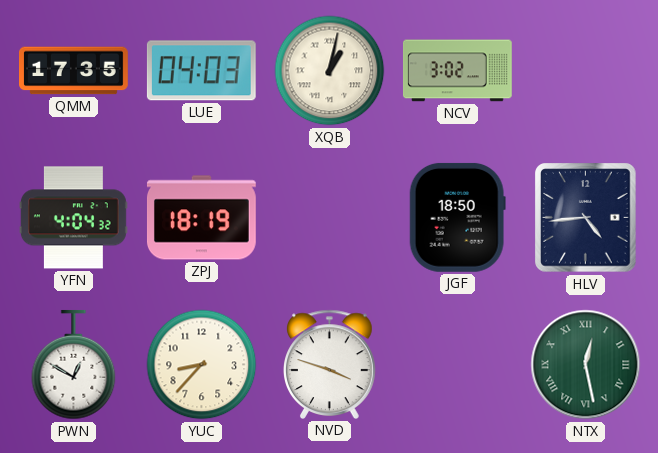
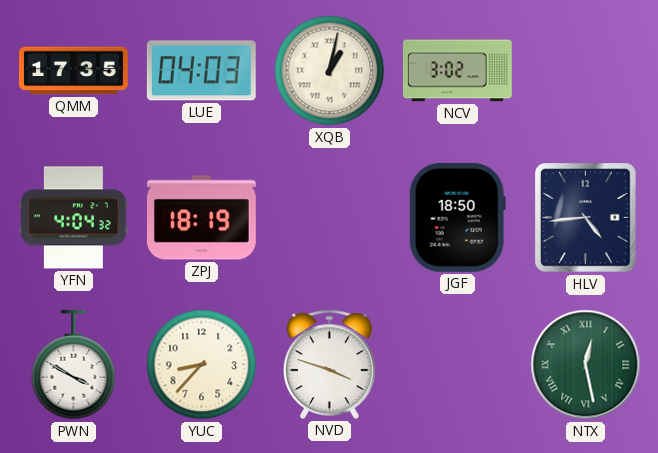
PWN: 12:50 -> 3:50
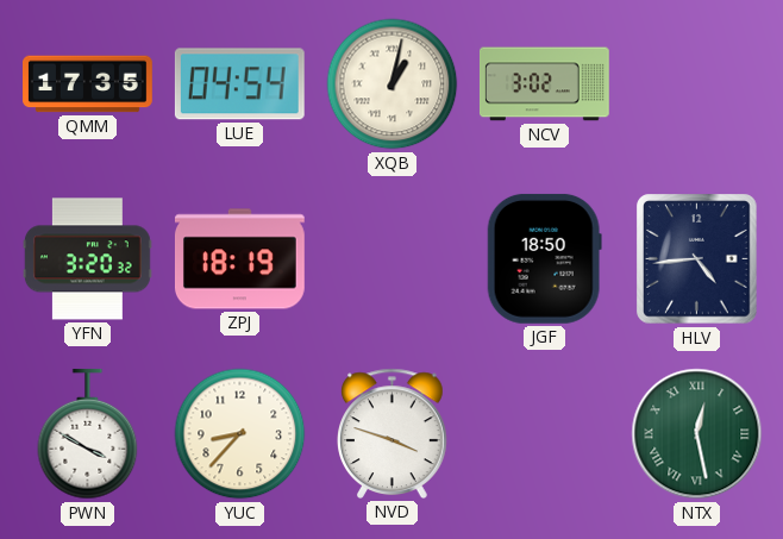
LUE: 04:03 -> 04:54
YFN: 4:04 -> 3:20
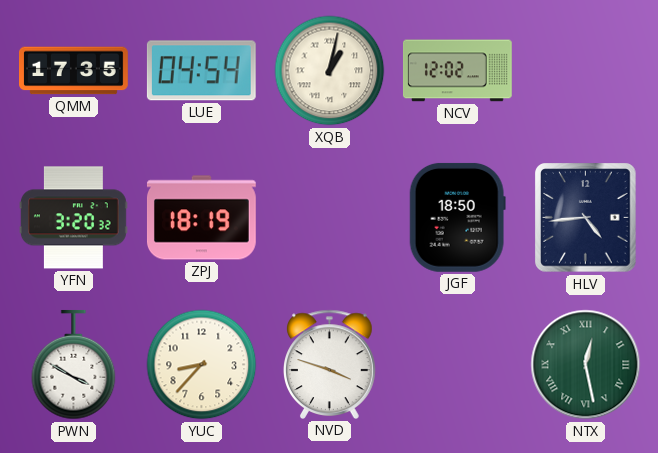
NCV: 3:02 -> 12:02
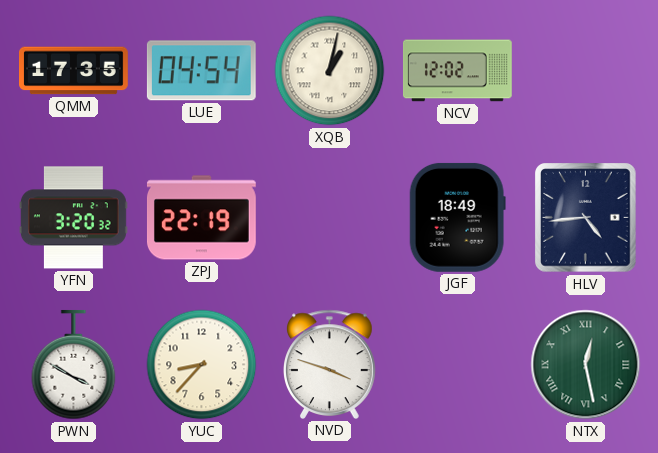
ZPJ: 18:19 -> 22:19
JGF: 18:50 -> 18:49
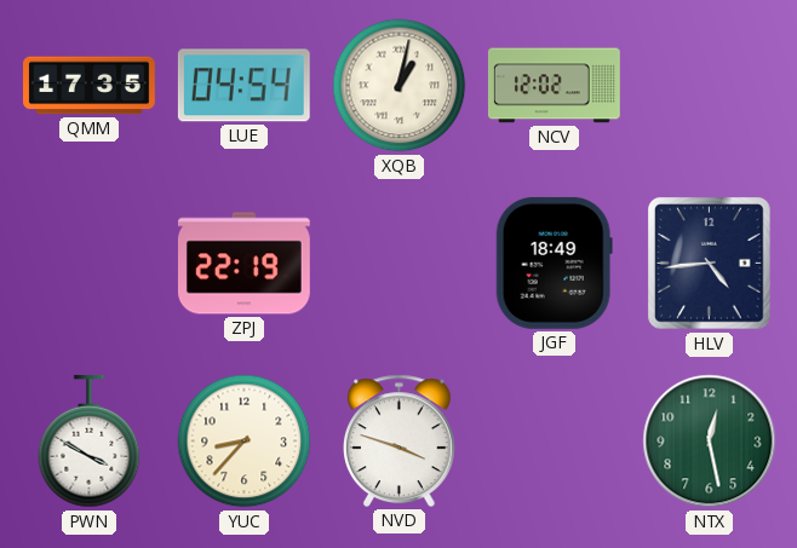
YFN: 3:20 -> none
NTX numerals: Roman -> Arabic
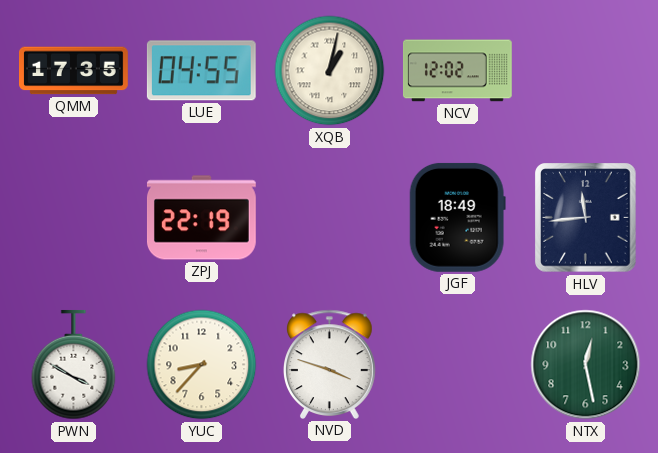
LUE: 04:54 -> 04:55
HLV: 4:44 -> 11:44
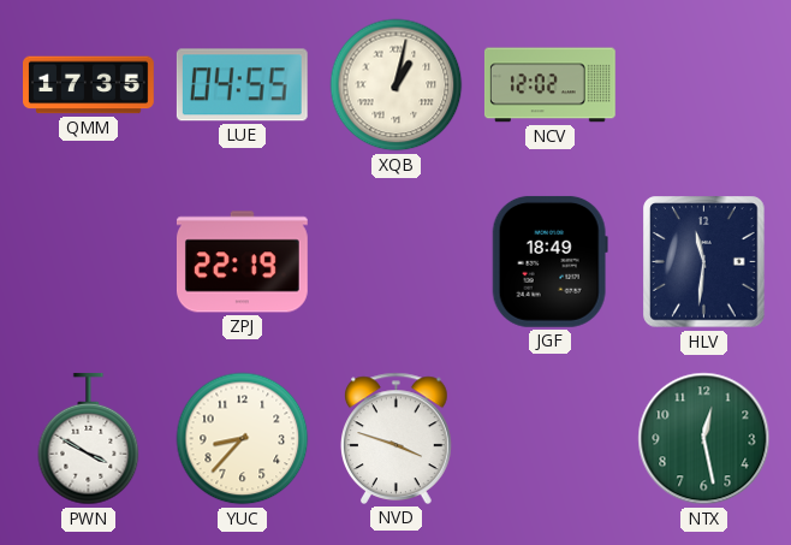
HLV: 11:44 -> 11:31
